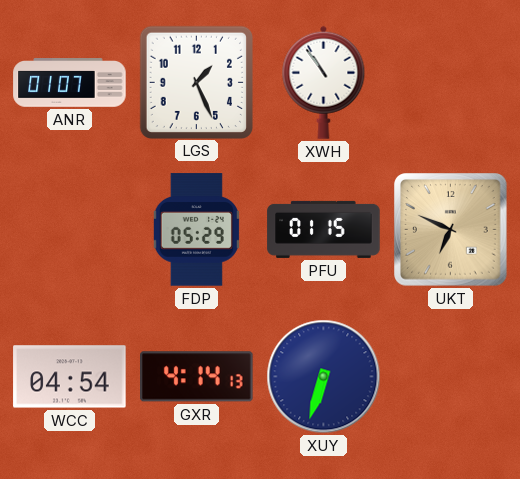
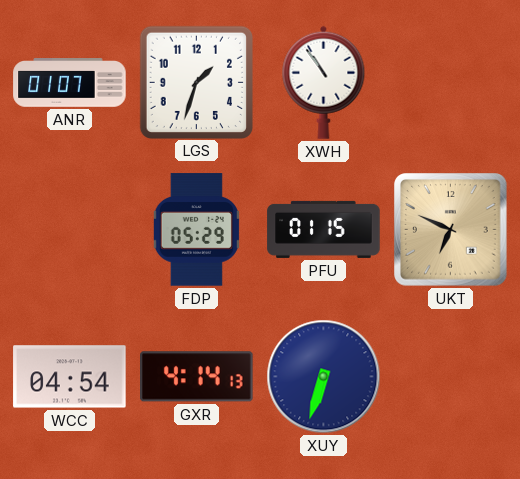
LGS: 1:26 -> 1:33
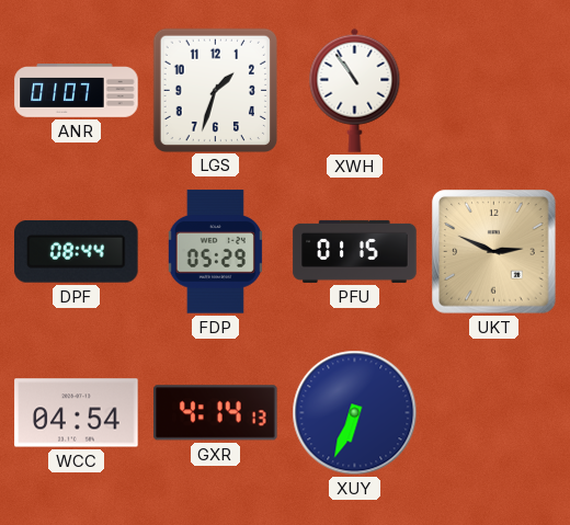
DPF: none -> 08:44
UKT: 6:49 -> 2:49
XUY: 6:33 -> 6:34
